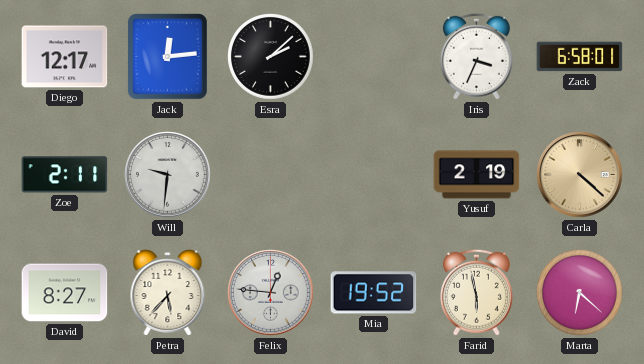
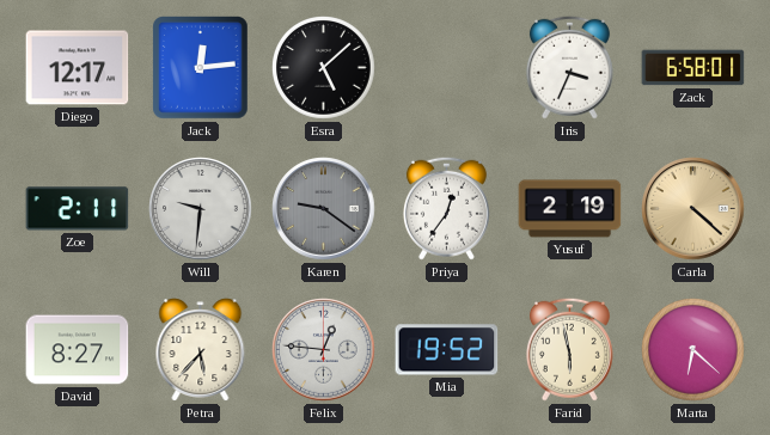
Esra: 2:08 -> 5:08
Karen: none -> 9:21
Priya: none -> 12:36
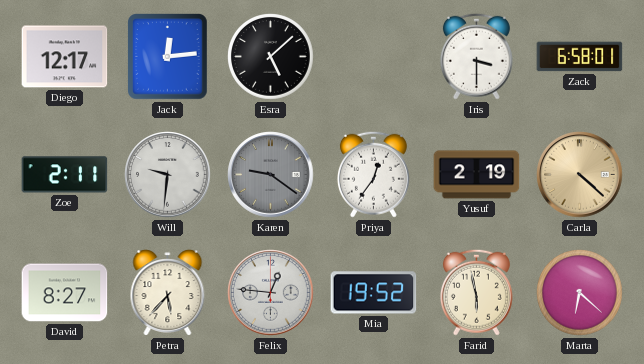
Iris: 3:34 -> 3:30
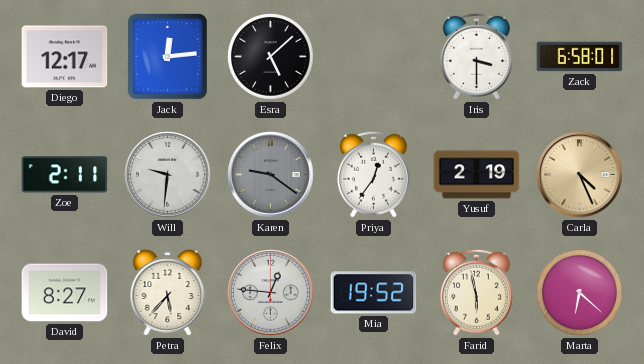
Carla: 4:22 -> 4:26
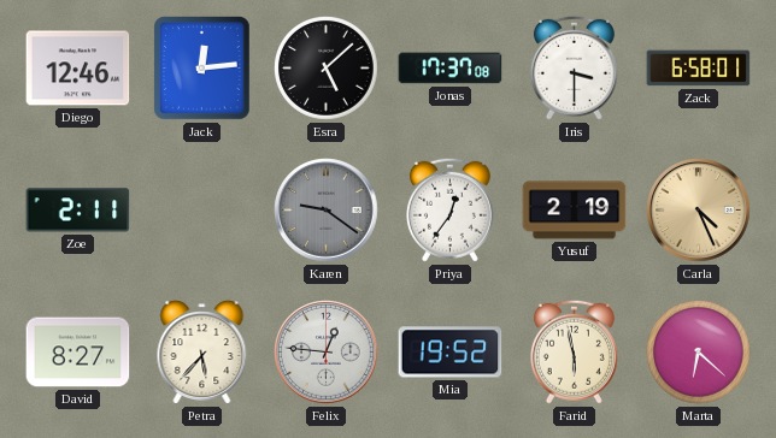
Diego: 12:17 -> 12:46
Jonas: none -> 17:37
Will: 9:31 -> none
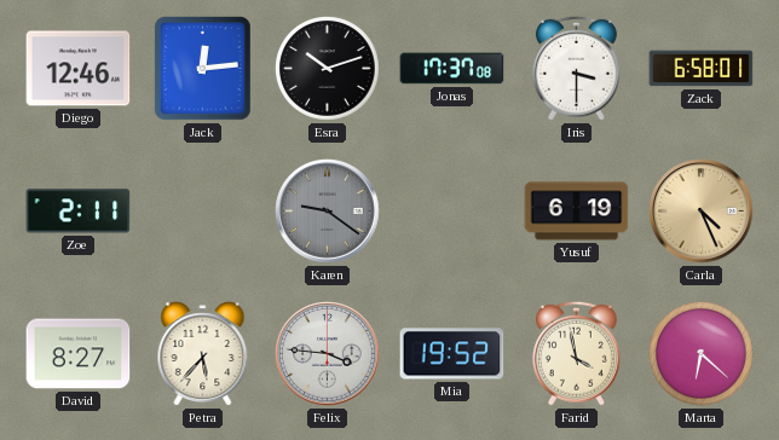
Esra: 5:08 -> 10:12
Priya: 12:36 -> none
Yusuf: 2:19 -> 6:19
Felix: 12:46 -> 3:46
Farid: 5:58 -> 3:58
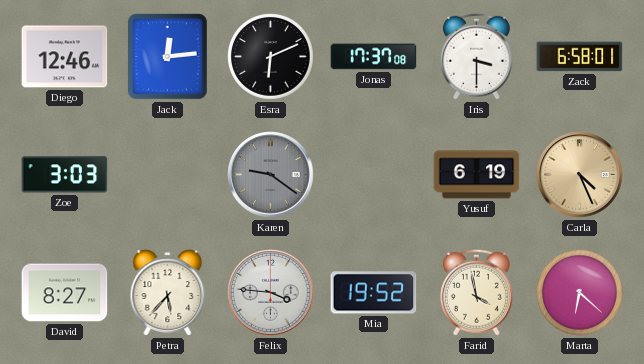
Esra: 10:12 -> 6:11
Zoe: 2:11 -> 3:03
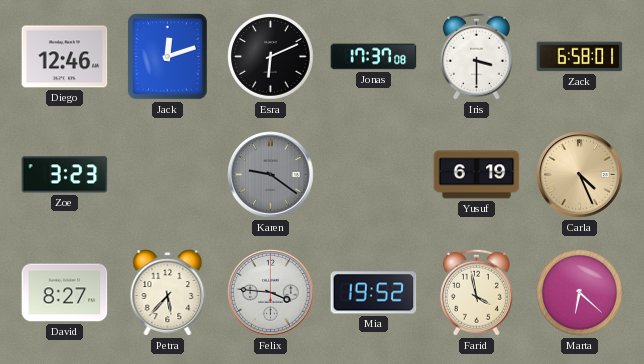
Jack: 12:14 -> 12:12
Zoe: 3:03 -> 3:23
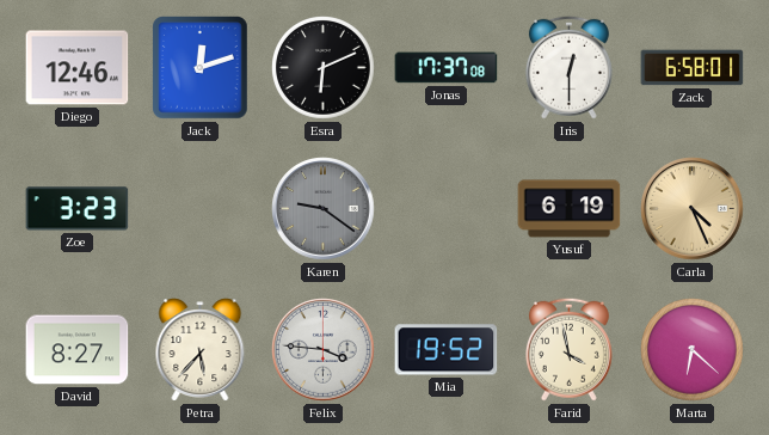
Iris: 3:30 -> 12:30
